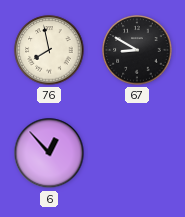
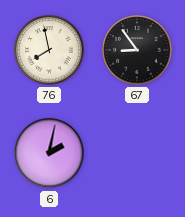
67: 8:50 -> 8:54
6: 12:53 -> 2:02
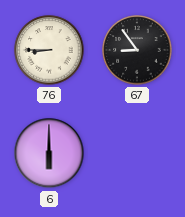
76: 7:58 -> 8:45
6: 2:02 -> 6:00
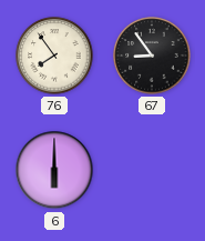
76: 8:45 -> 7:54
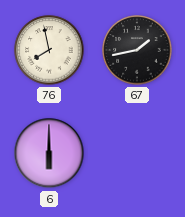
76: 7:54 -> 7:58
67: 8:54 -> 1:43
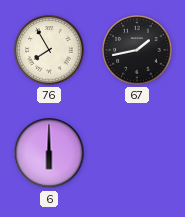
76: 7:58 -> 7:55
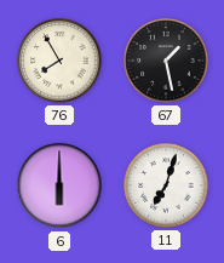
67: 1:43 -> 1:28
11: none -> 7:03
